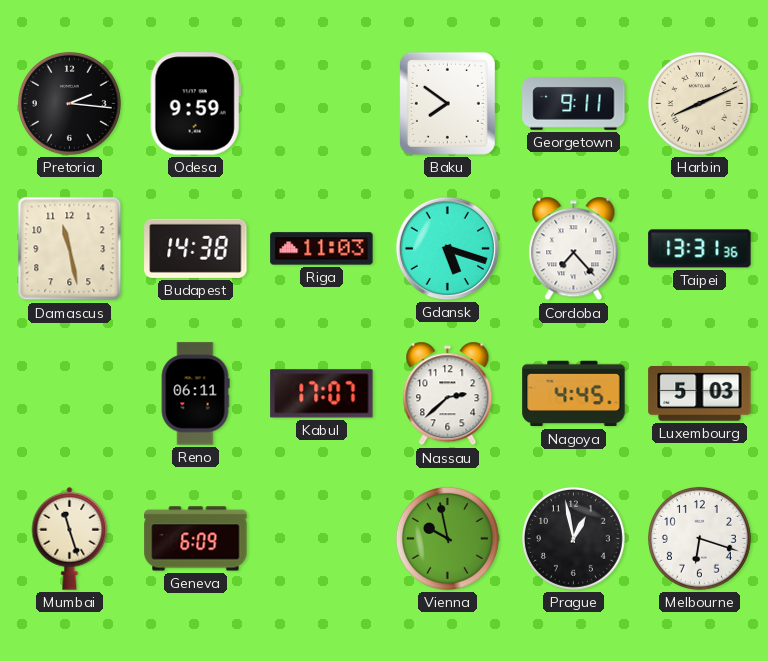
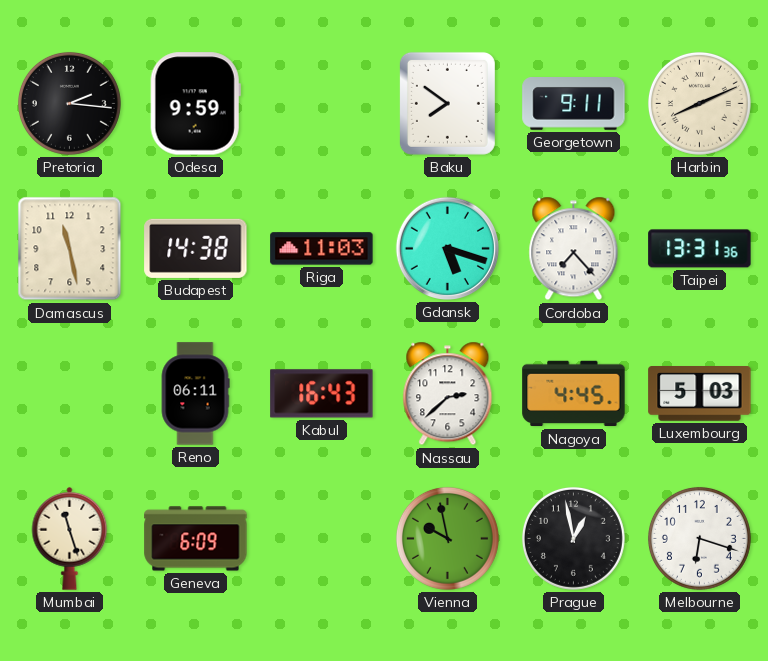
Kabul: 17:07 -> 16:43
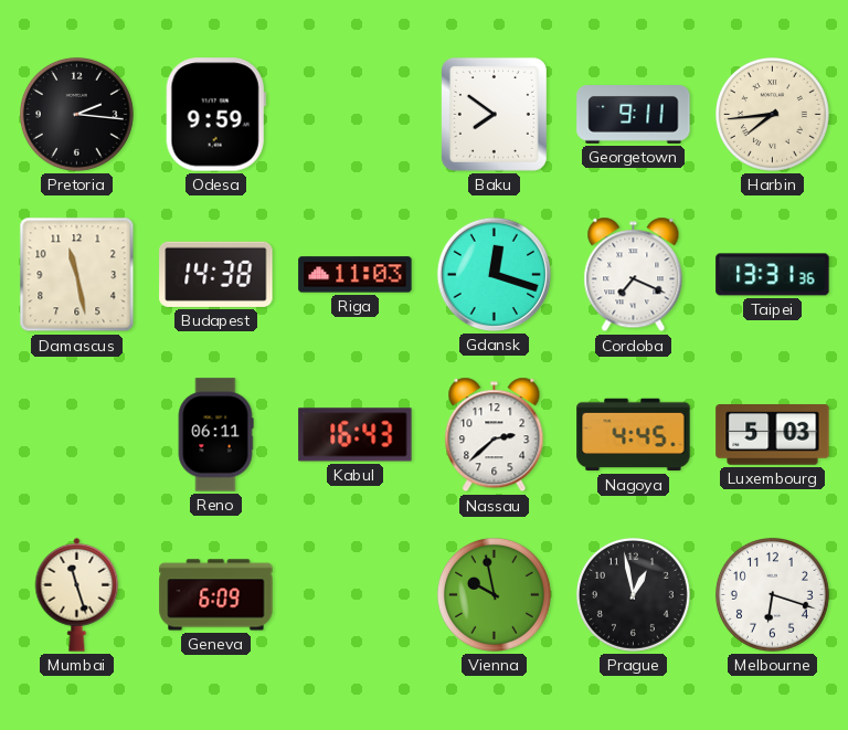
Harbin: 8:11 -> 7:44
Gdansk: 5:18 -> 12:18
Cordoba: 7:23 -> 7:19
